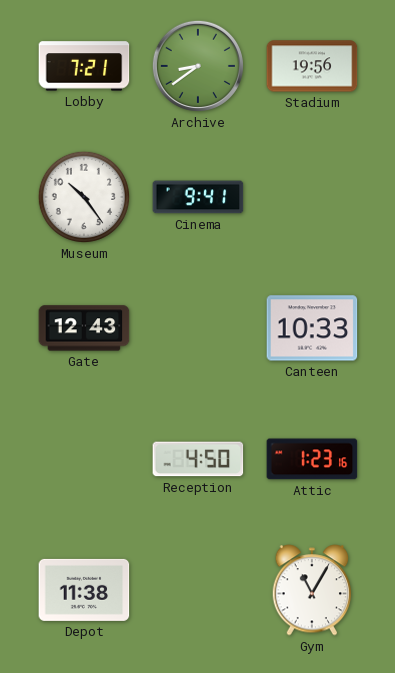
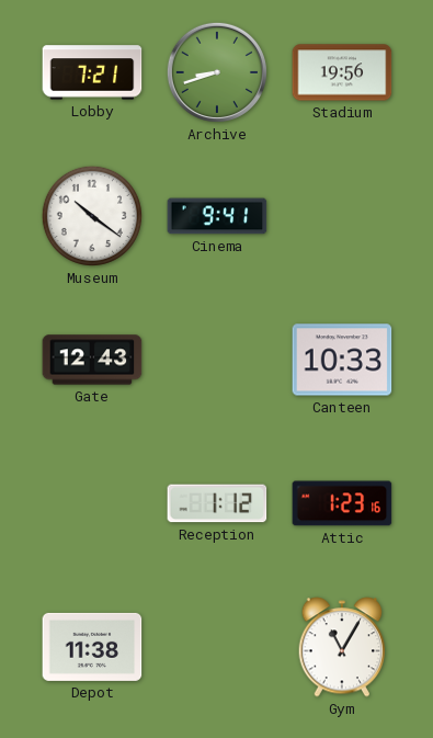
Archive: 8:39 -> 8:42
Museum: 10:24 -> 10:21
Reception: 4:50 -> 1:12
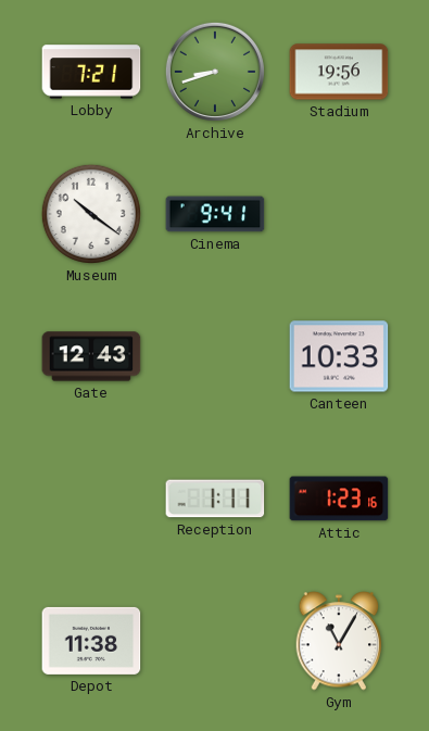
Reception: 1:12 -> 1:11
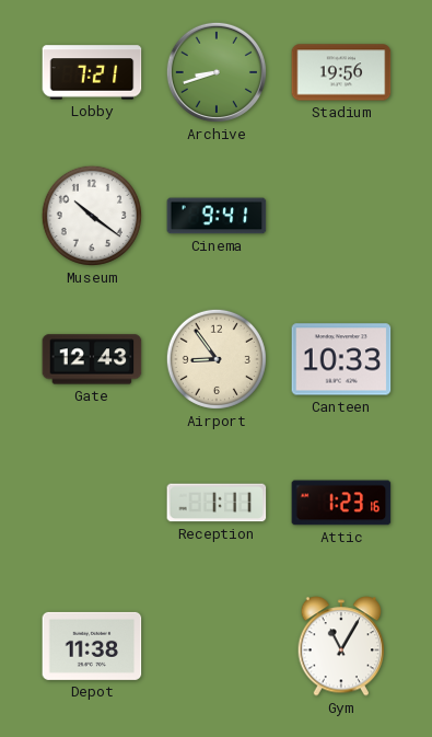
Airport: none -> 8:54
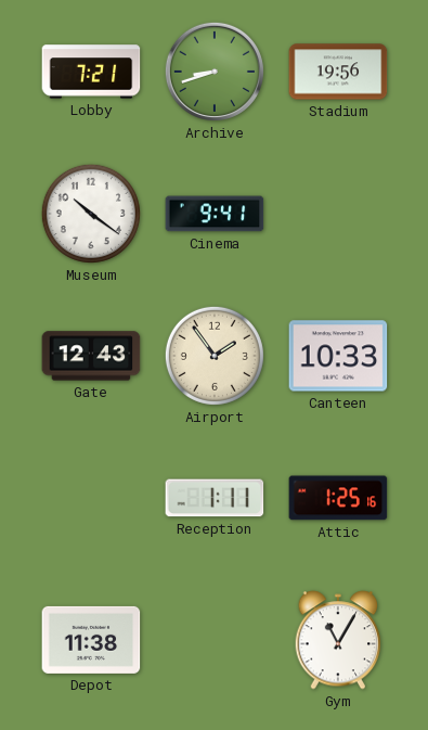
Airport: 8:54 -> 1:54
Attic: 1:23 -> 1:25
